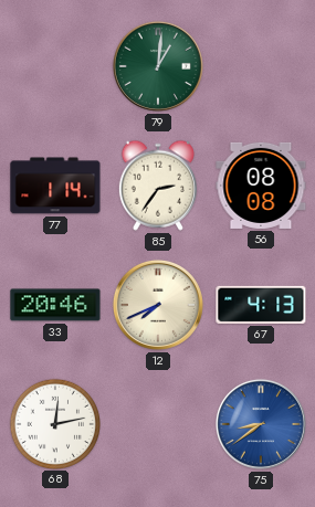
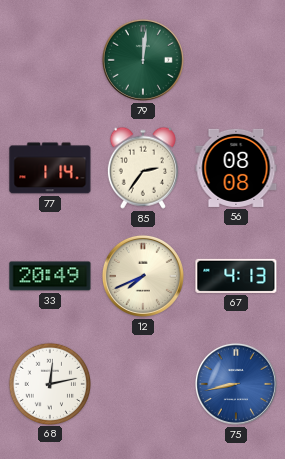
79: 1:01 -> 12:01
33: 20:46 -> 20:49
75: 8:39 -> 8:43
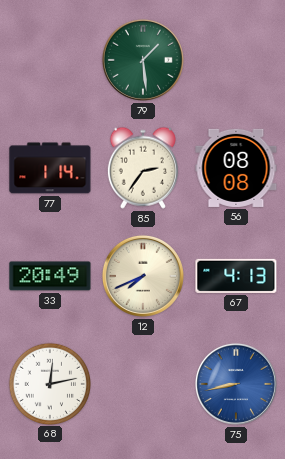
79: 12:01 -> 1:29
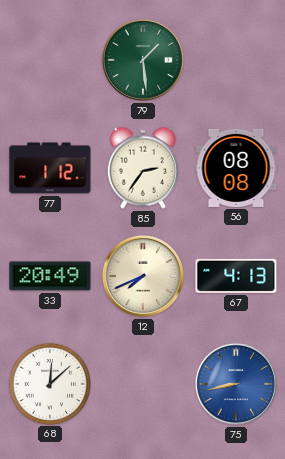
77: 1:14 -> 1:12
68: 12:13 -> 12:08
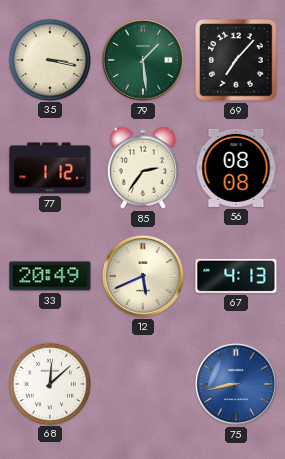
35: none -> 3:17
69: none -> 7:07
12: 7:41 -> 5:41
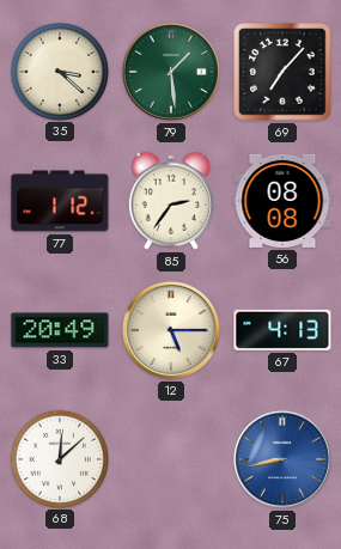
35: 3:17 -> 3:22
12: 5:41 -> 5:15
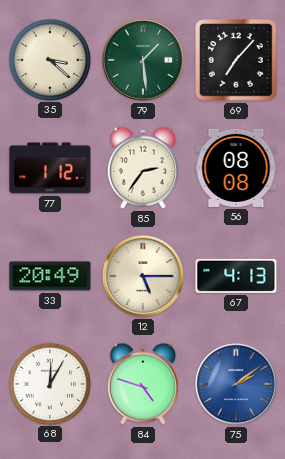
68: 12:08 -> 12:05
84: none -> 4:48
75: 8:43 -> 2:09
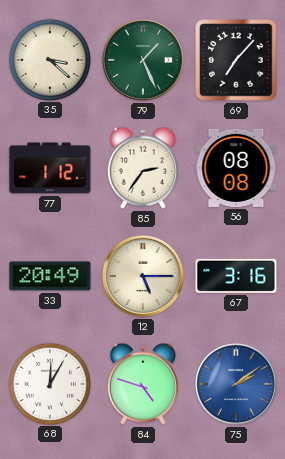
79: 1:29 -> 1:26
67: 4:13 -> 3:16
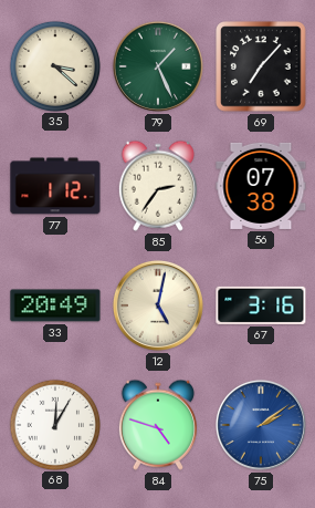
56: 08:08 -> 07:38
12: 5:15 -> 5:02
